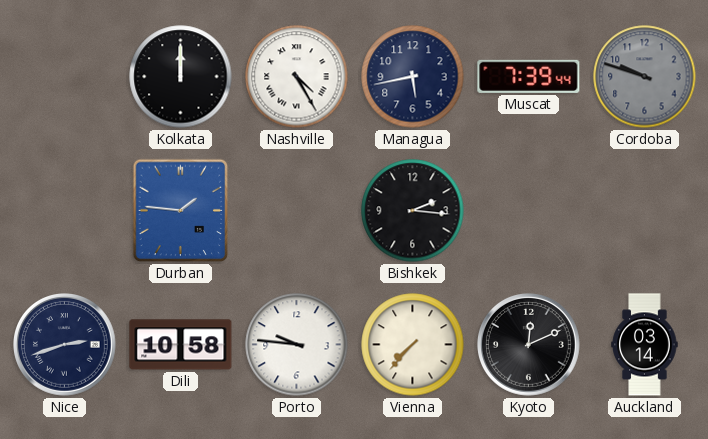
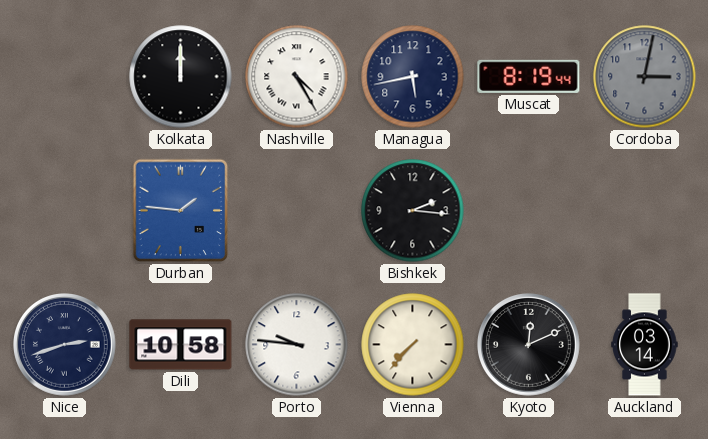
Muscat: 7:39 -> 8:19
Cordoba: 9:48 -> 3:02
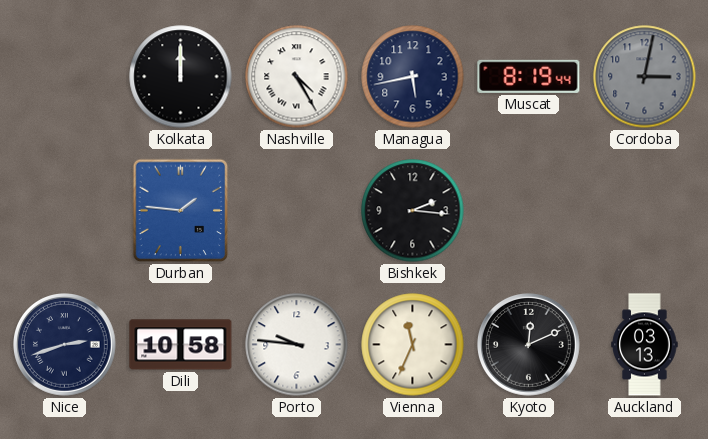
Vienna: 7:37 -> 11:34
Auckland: 03:14 -> 03:13
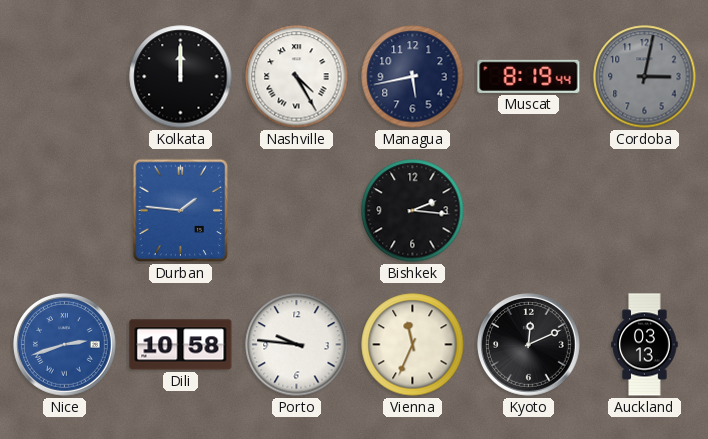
Nice dial: navy -> blue
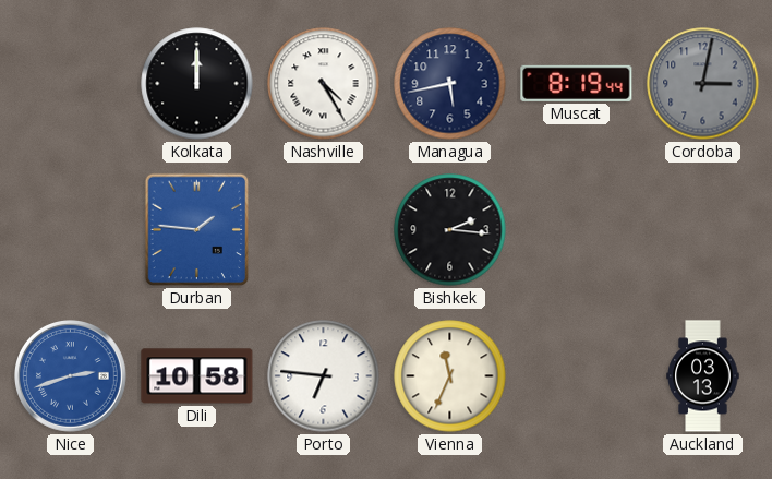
Porto: 9:46 -> 6:46
Kyoto: 12:11 -> none
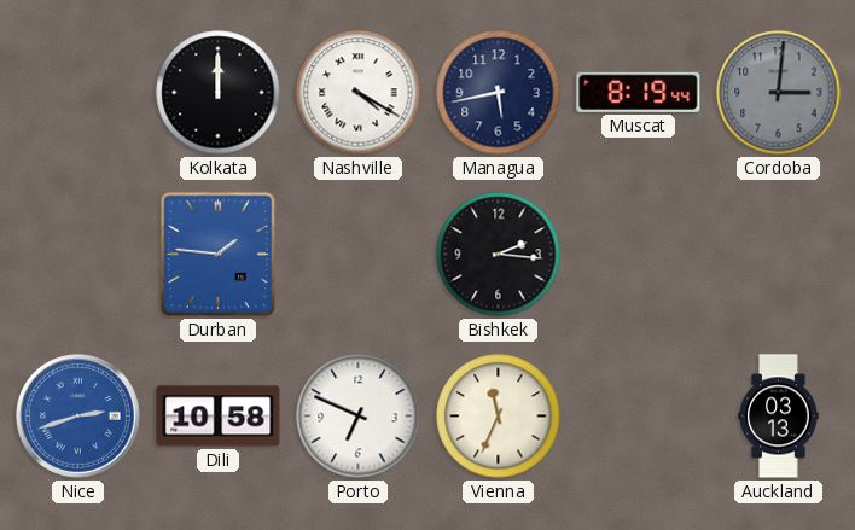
Nashville: 4:25 -> 4:20
Cordoba: 3:02 -> 3:01
Porto: 6:46 -> 6:49
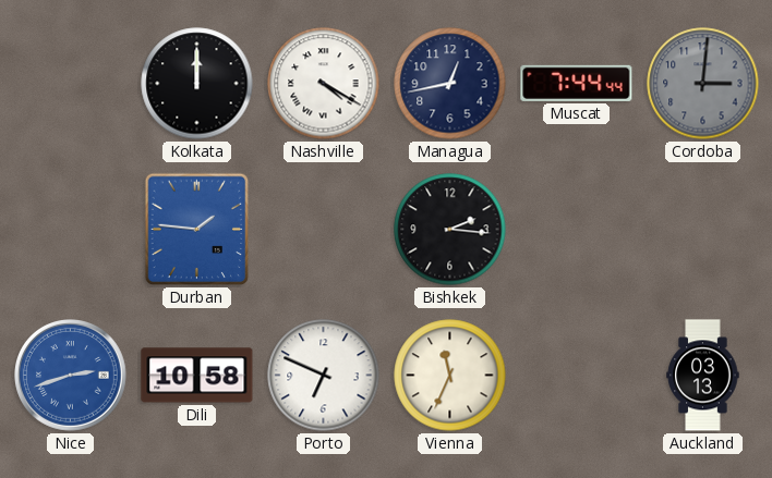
Managua: 5:43 -> 12:43
Muscat: 8:19 -> 7:44
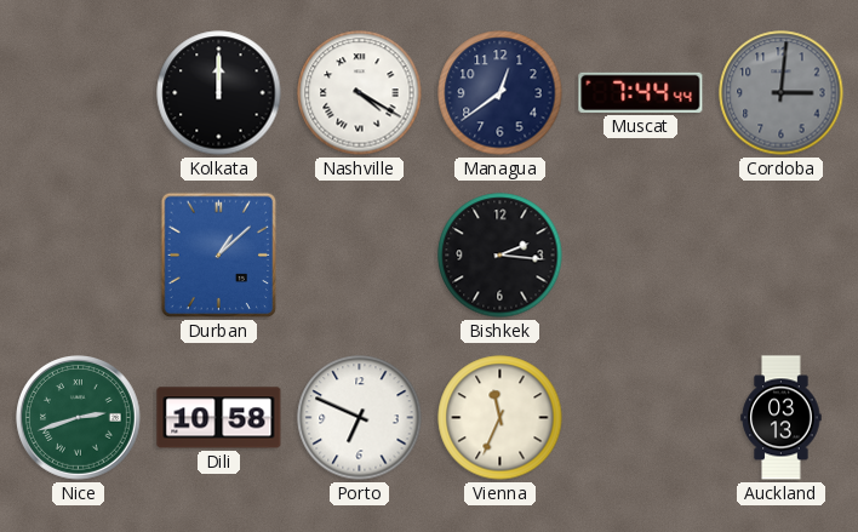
Managua: 12:43 -> 12:39
Durban: 1:46 -> 1:08
Nice dial: blue -> green
